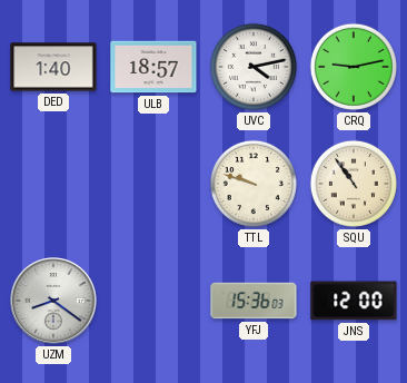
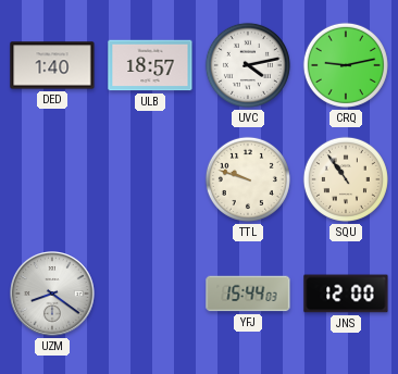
YFJ: 15:36 -> 15:44
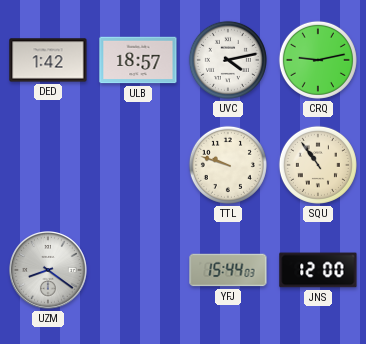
DED: 1:40 -> 1:42
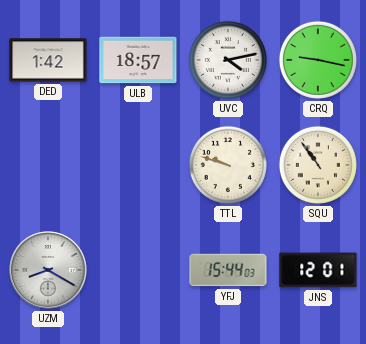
CRQ: 9:13 -> 9:17
UZM: 8:21 -> 8:20
JNS: 12:00 -> 12:01
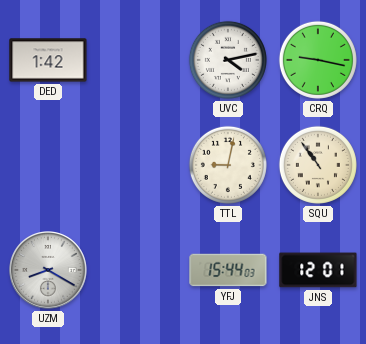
ULB: 18:57 -> none
TTL: 9:48 -> 9:02
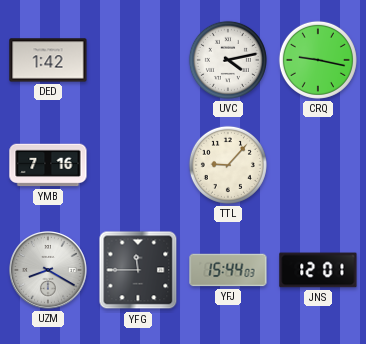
YMB: none -> 7:16
TTL: 9:02 -> 9:07
SQU: 10:54 -> none
YFG: none -> 11:45
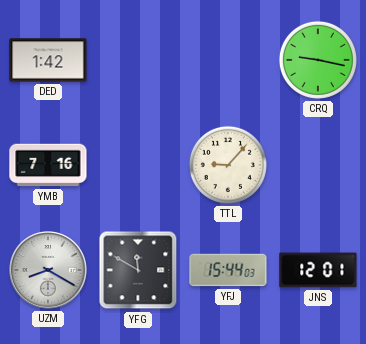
UVC: 4:13 -> none
YFG: 11:45 -> 11:50
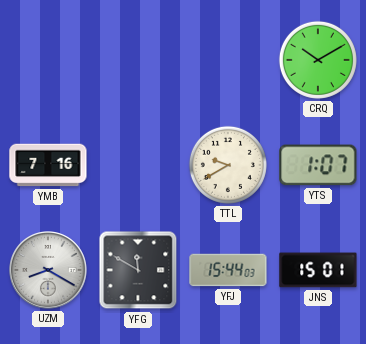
DED: 1:42 -> none
CRQ: 9:17 -> 10:10
TTL: 9:07 -> 9:40
YTS: none -> 1:07
JNS: 12:01 -> 15:01
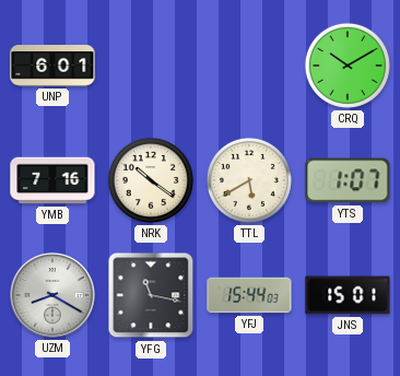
UNP: none -> 6:01
NRK: none -> 10:21
TTL: 9:40 -> 5:40
YFG: 11:50 -> 11:17
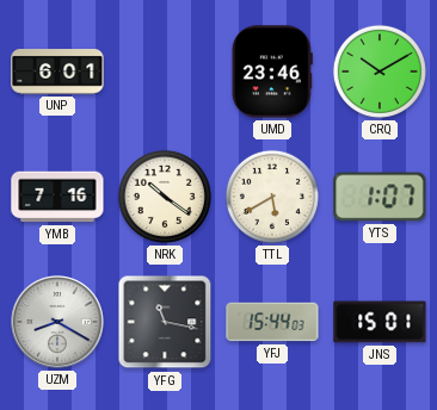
UMD: none -> 23:46
